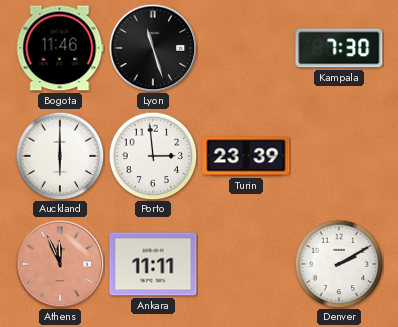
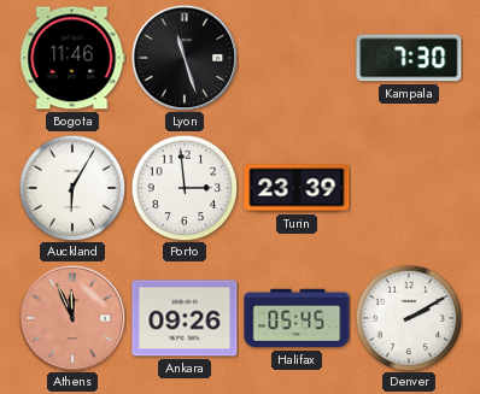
Auckland: 6:00 -> 6:05
Ankara: 11:11 -> 09:26
Halifax: none -> 05:45
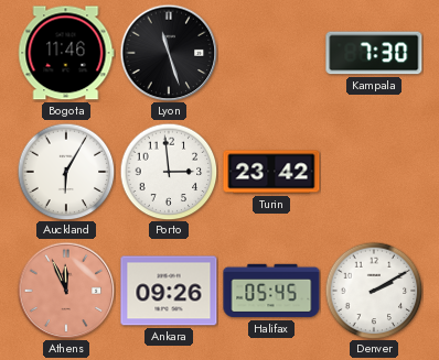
Turin: 23:39 -> 23:42
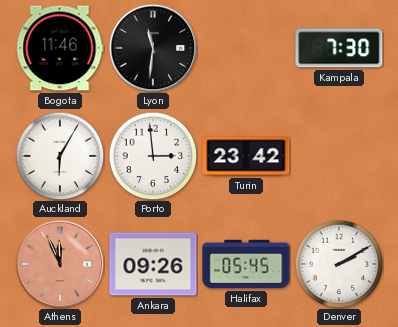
Lyon: 11:27 -> 11:31
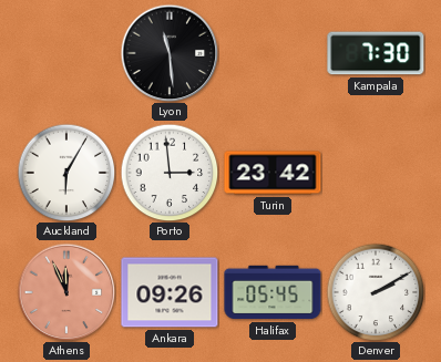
Bogota: 11:46 -> none
Lyon: 11:31 -> 11:29
